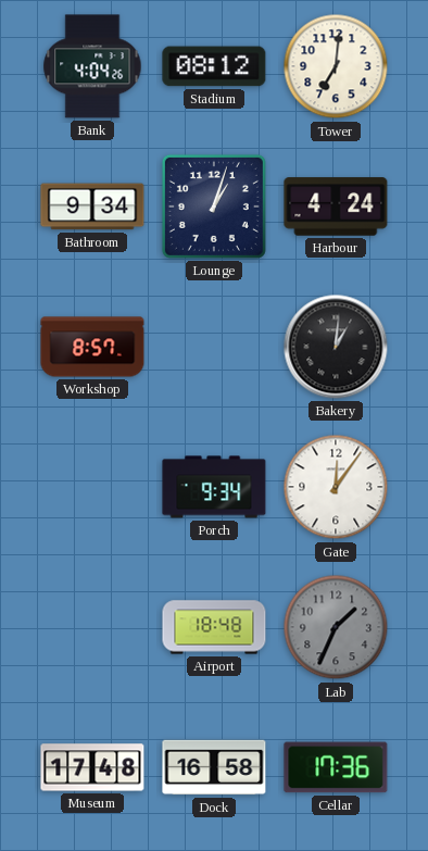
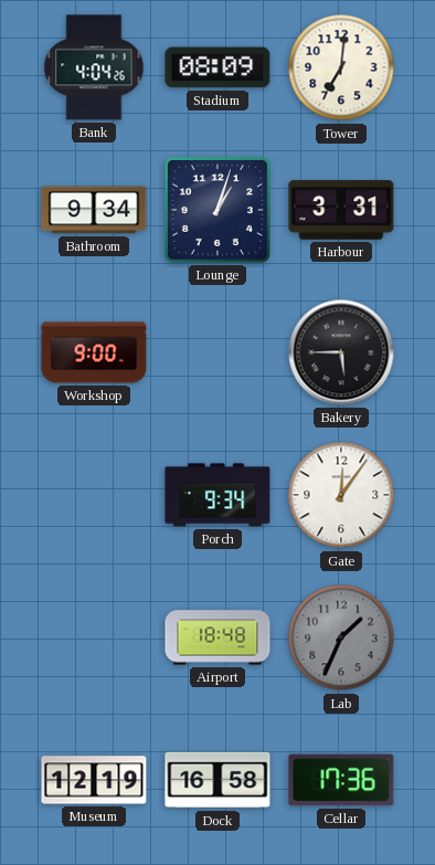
Stadium: 08:12 -> 08:09
Harbour: 4:24 -> 3:31
Workshop: 8:57 -> 9:00
Bakery: 1:01 -> 5:45
Museum: 17:48 -> 12:19
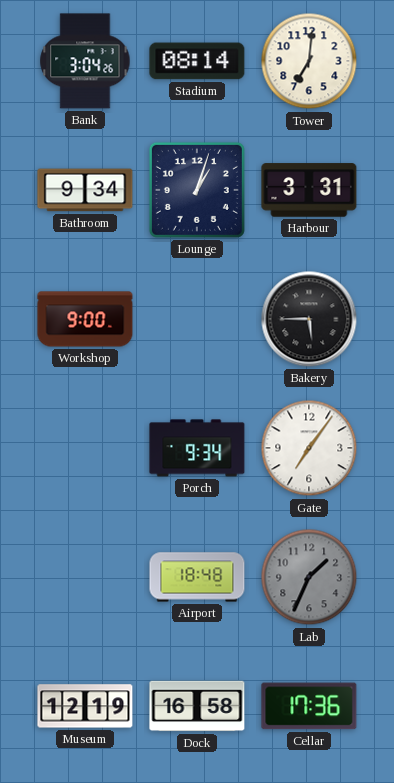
Bank: 4:04 -> 3:04
Stadium: 08:09 -> 08:14
Gate: 12:06 -> 7:06
